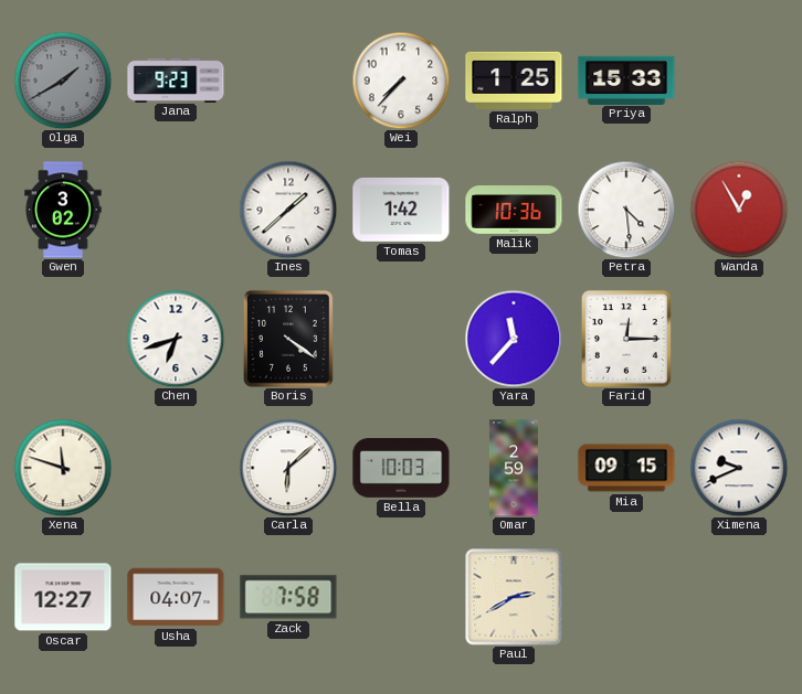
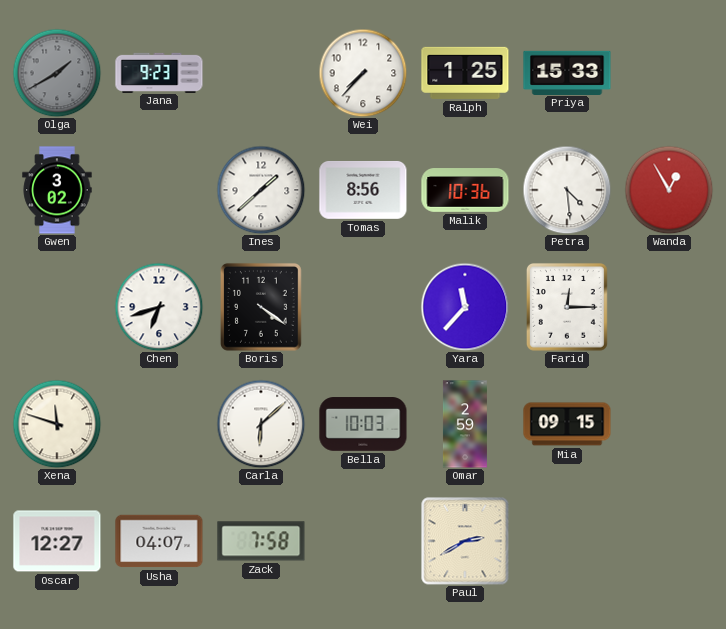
Tomas: 1:42 -> 8:56
Ximena: 9:41 -> none
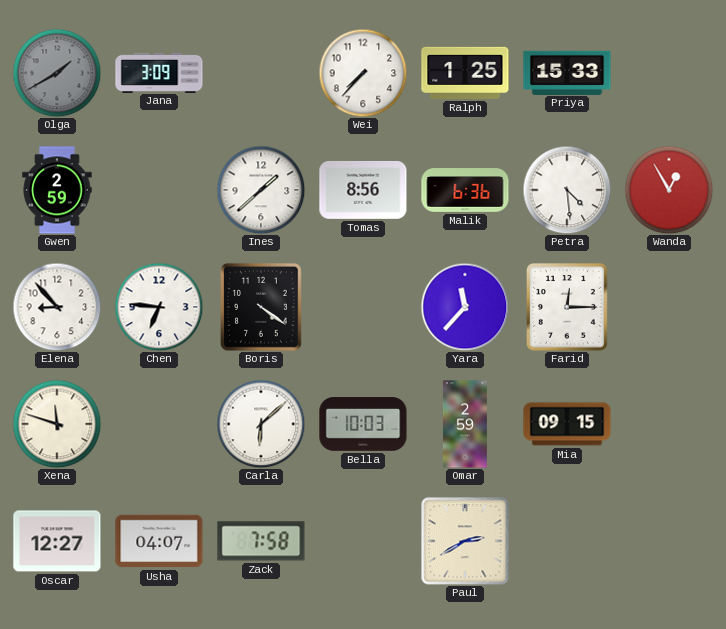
Jana: 9:23 -> 3:09
Gwen: 3:02 -> 2:59
Malik: 10:36 -> 6:36
Elena: none -> 8:53
Chen: 6:42 -> 6:46
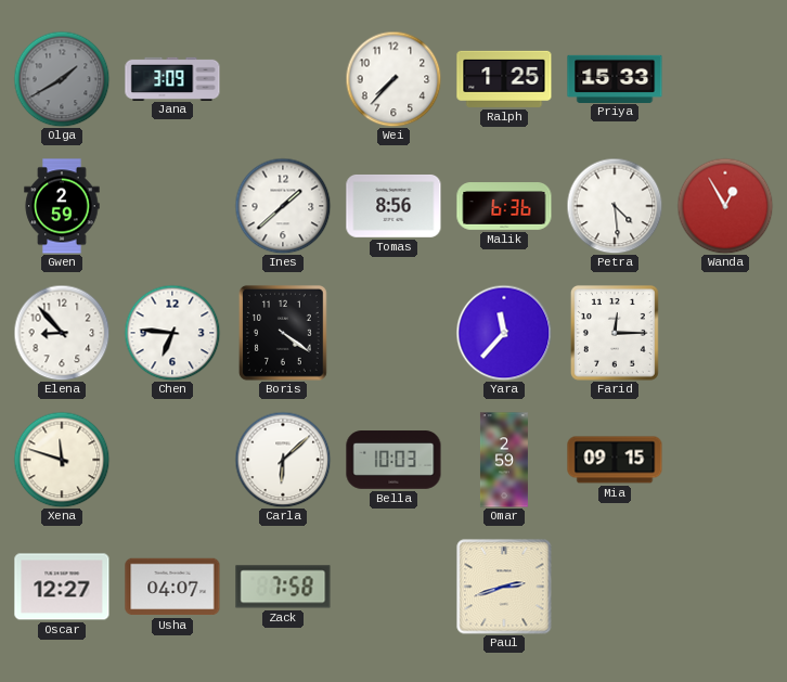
Paul: 2:40 -> 2:42
